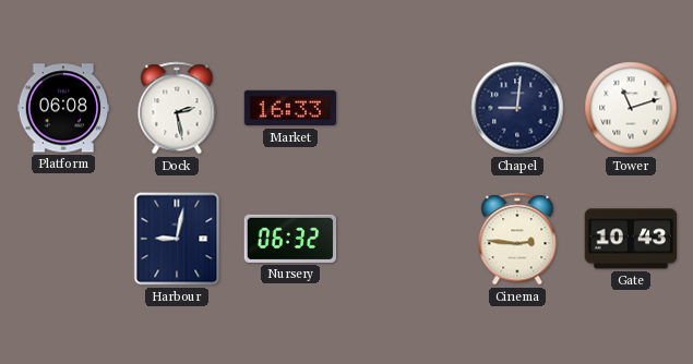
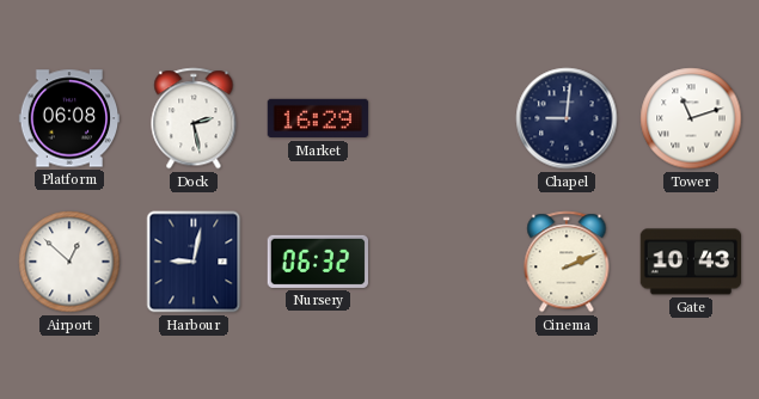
Market: 16:33 -> 16:29
Airport: none -> 12:52
Cinema: 2:46 -> 2:11
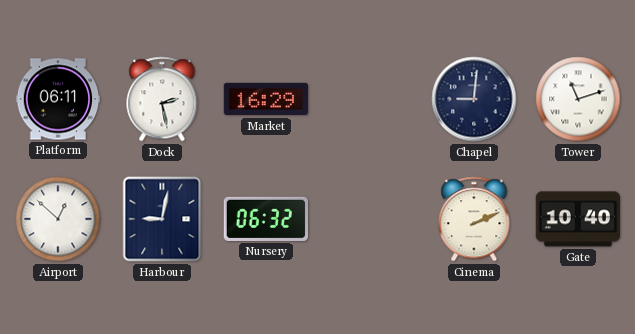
Platform: 06:08 -> 06:11
Gate: 10:43 -> 10:40
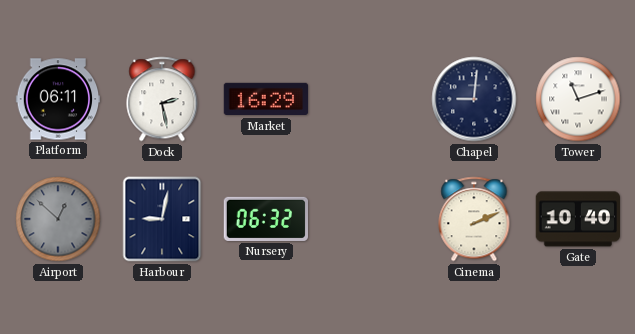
Airport dial: white -> grey
